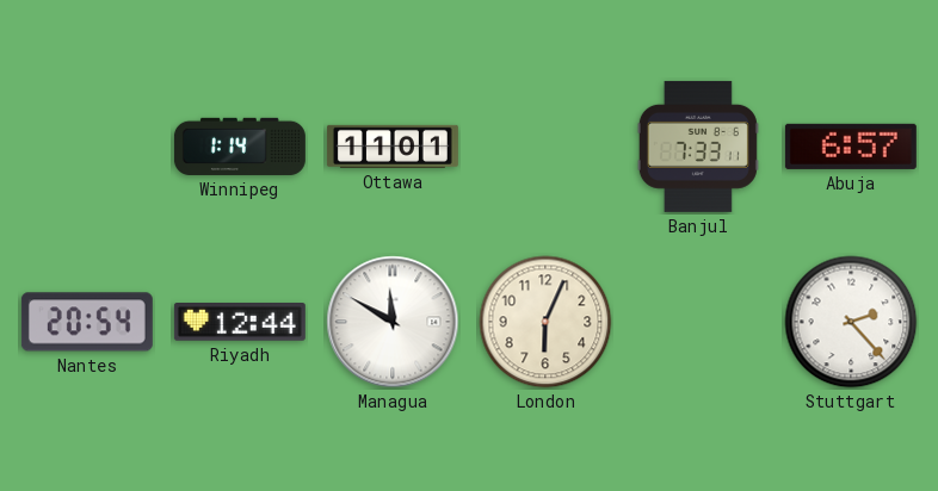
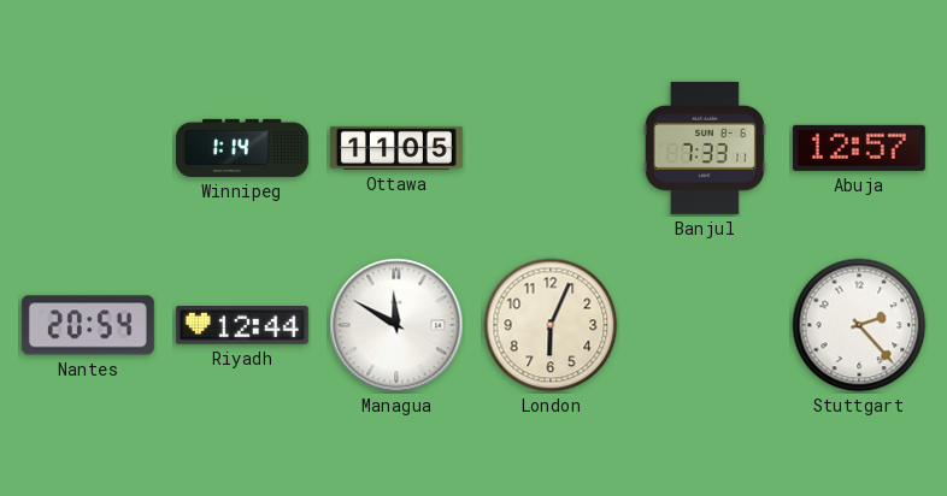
Ottawa: 11:01 -> 11:05
Abuja: 6:57 -> 12:57
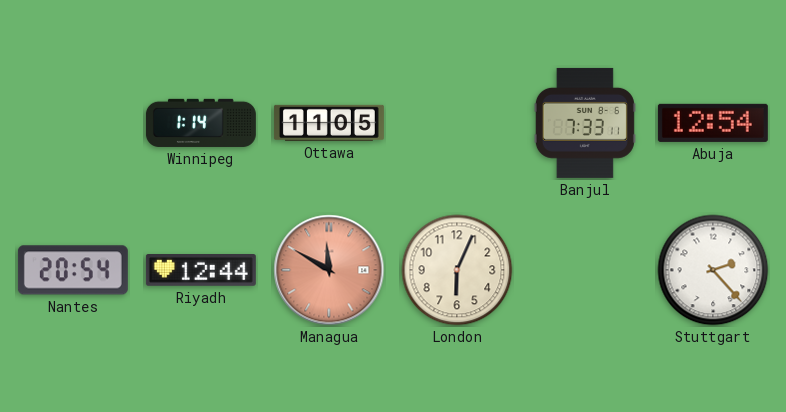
Abuja: 12:57 -> 12:54
Managua dial: white -> salmon
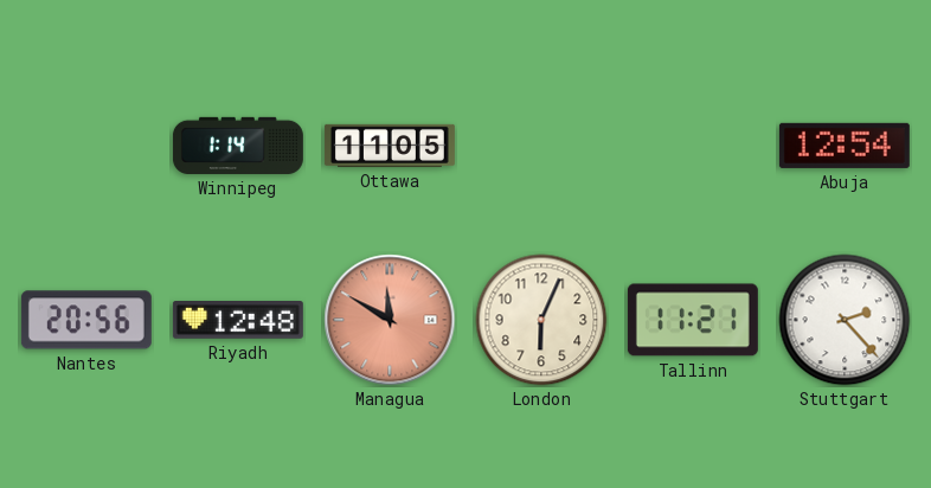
Banjul: 7:33 -> none
Nantes: 20:54 -> 20:56
Riyadh: 12:44 -> 12:48
Tallinn: none -> 11:21
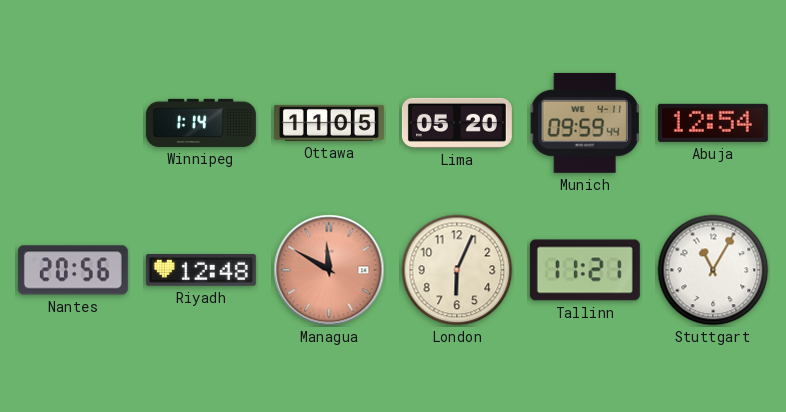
Lima: none -> 05:20
Munich: none -> 09:59
Stuttgart: 2:23 -> 11:05
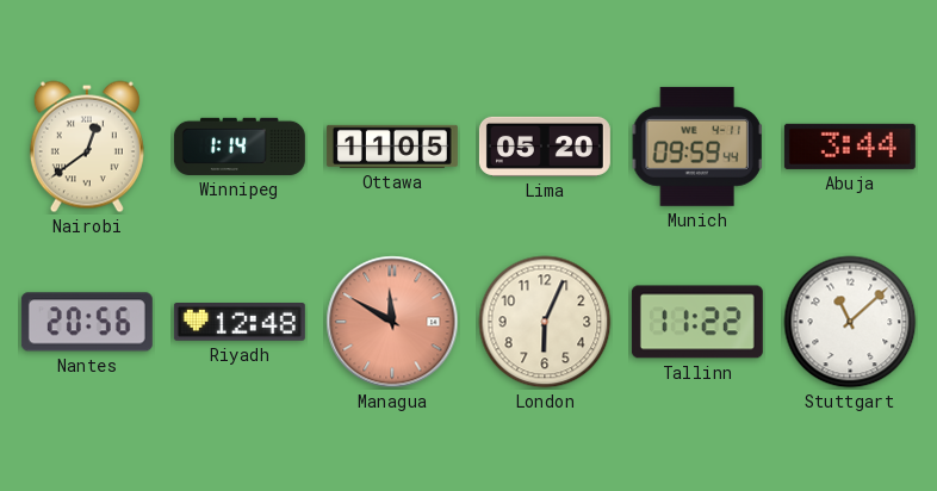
Nairobi: none -> 12:39
Abuja: 12:54 -> 3:44
Tallinn: 11:21 -> 11:22
Stuttgart: 11:05 -> 11:08
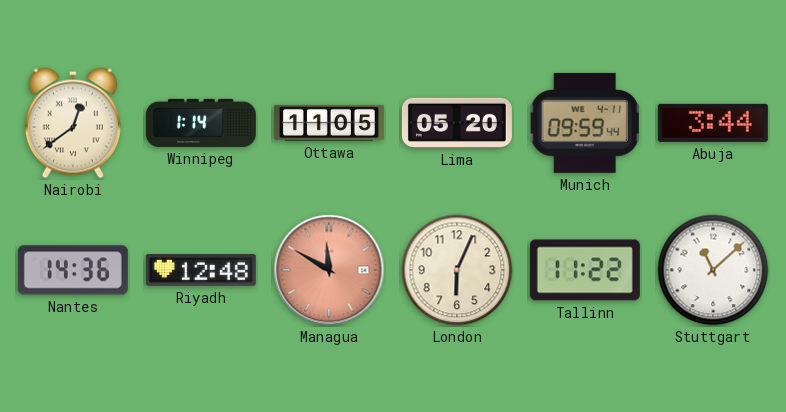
Nantes: 20:56 -> 14:36
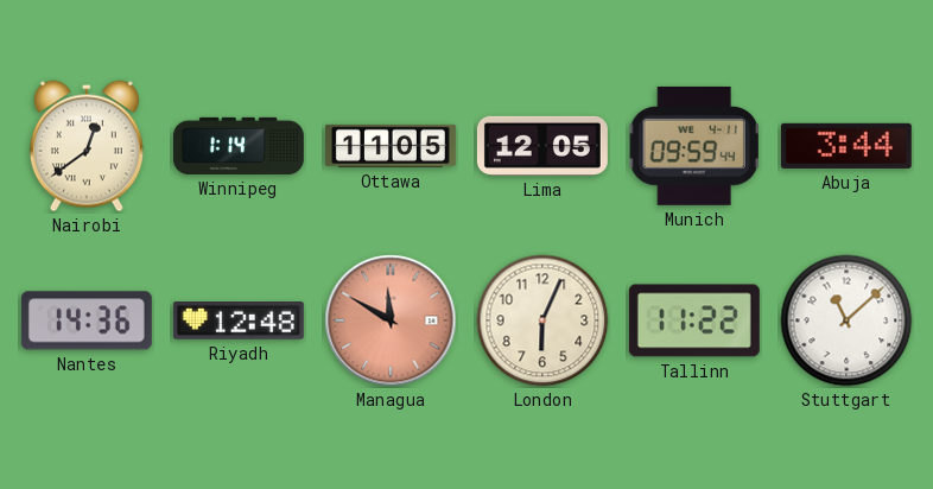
Lima: 05:20 -> 12:05
